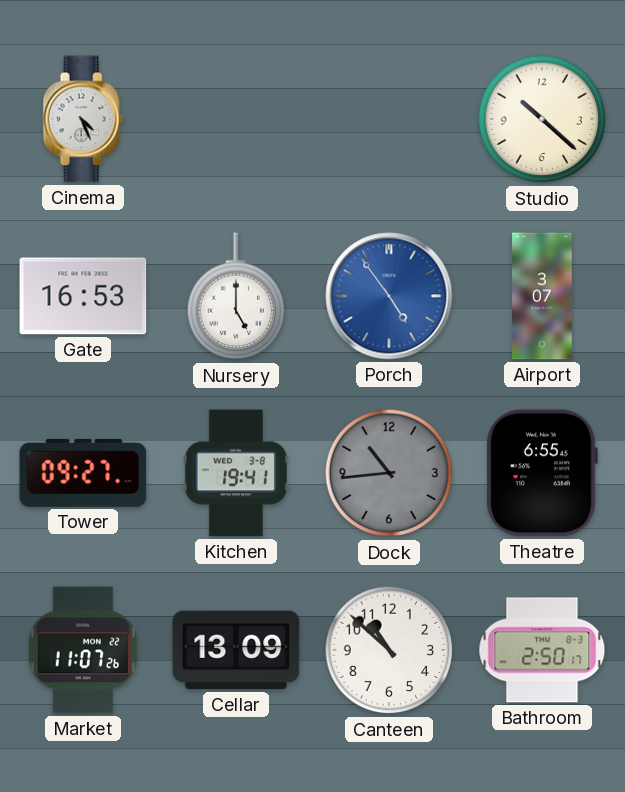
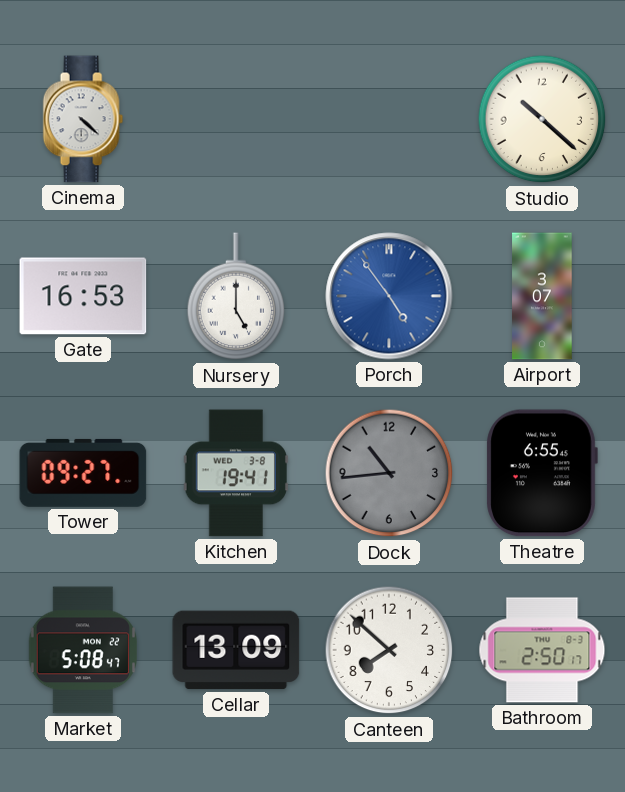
Cinema: 4:26 -> 4:22
Market: 11:07 -> 5:08
Canteen: 10:52 -> 7:52
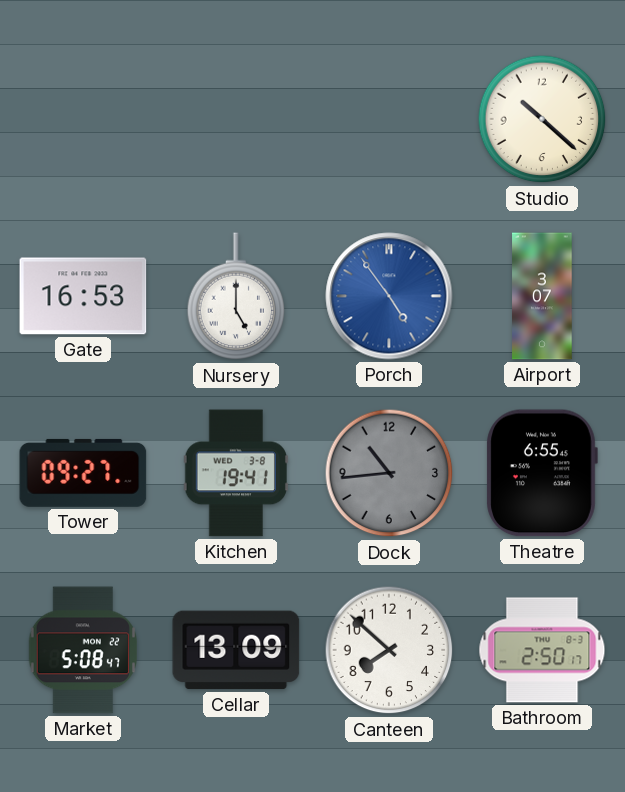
Cinema: 4:22 -> none
